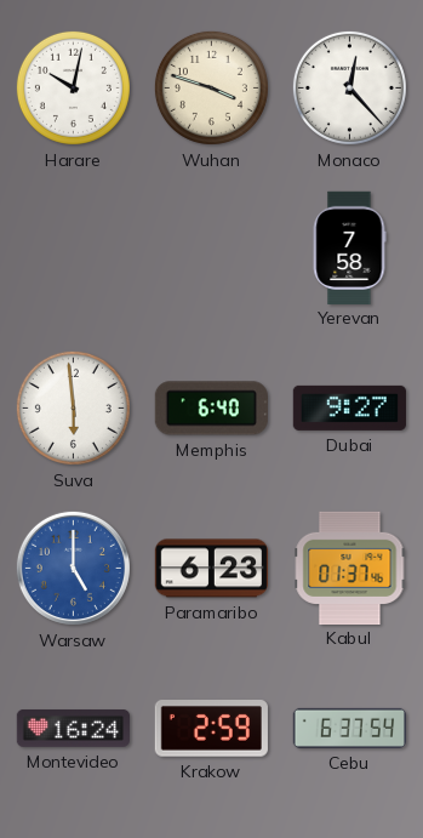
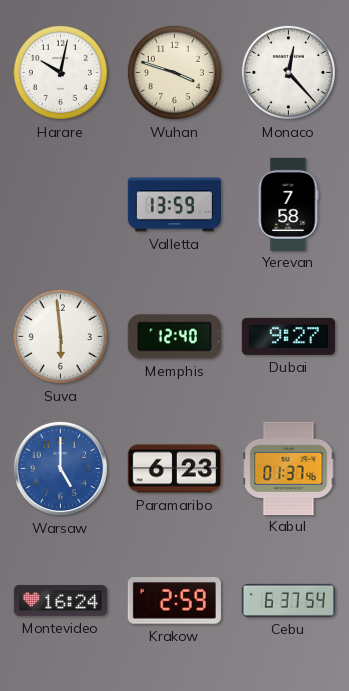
Valletta: none -> 13:59
Memphis: 6:40 -> 12:40
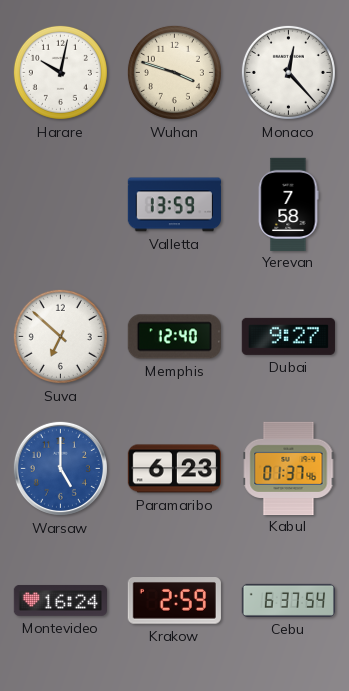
Suva: 5:59 -> 6:52
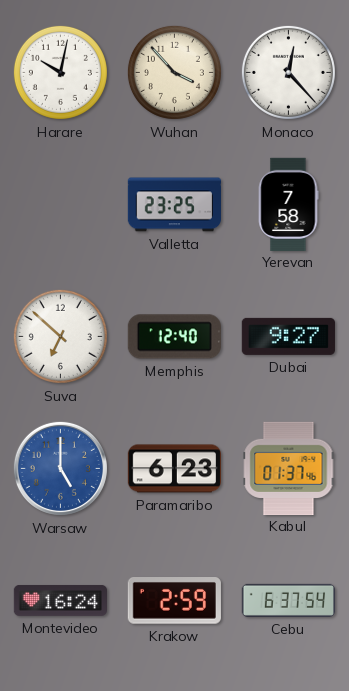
Wuhan: 3:48 -> 3:53
Valletta: 13:59 -> 23:25
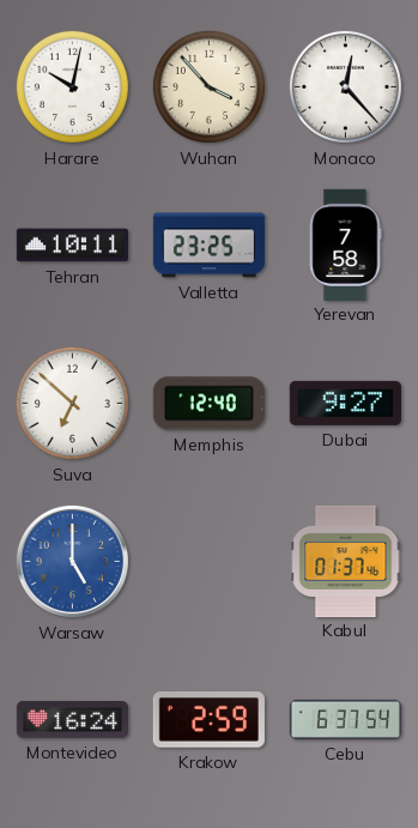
Tehran: none -> 10:11
Paramaribo: 6:23 -> none
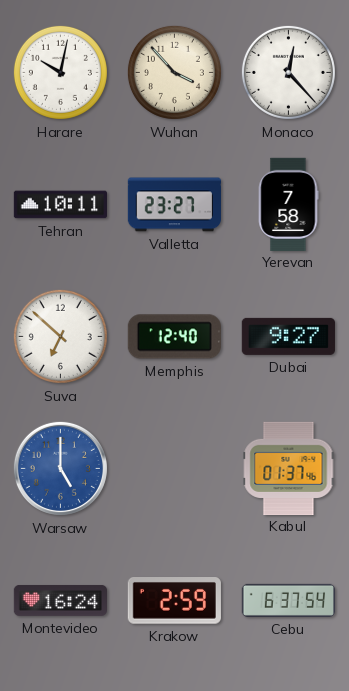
Valletta: 23:25 -> 23:27
